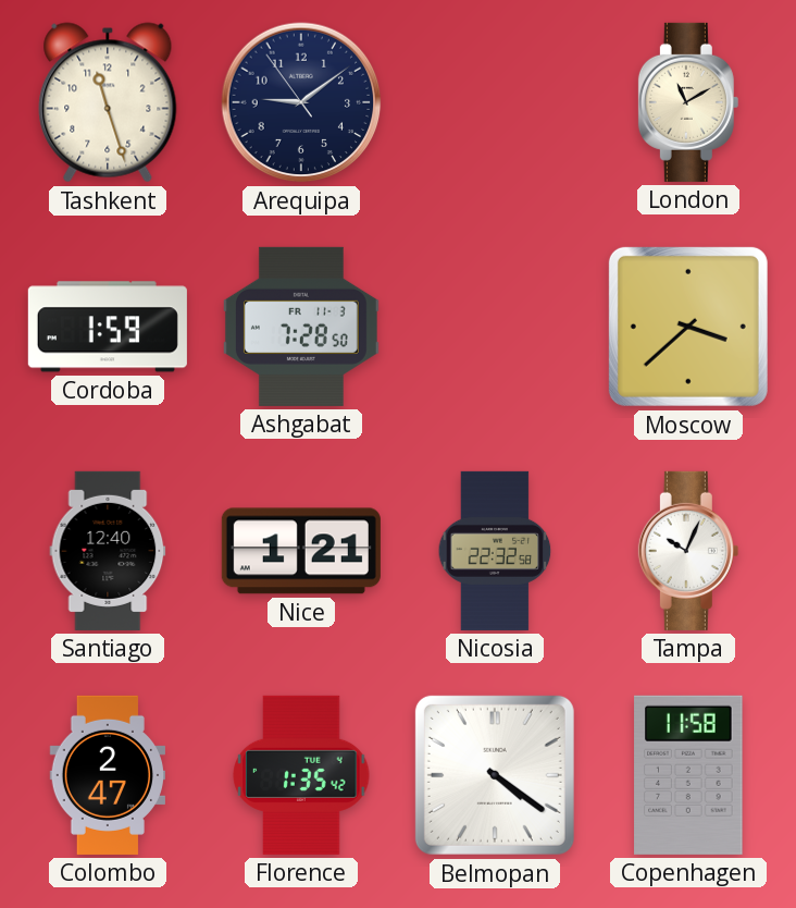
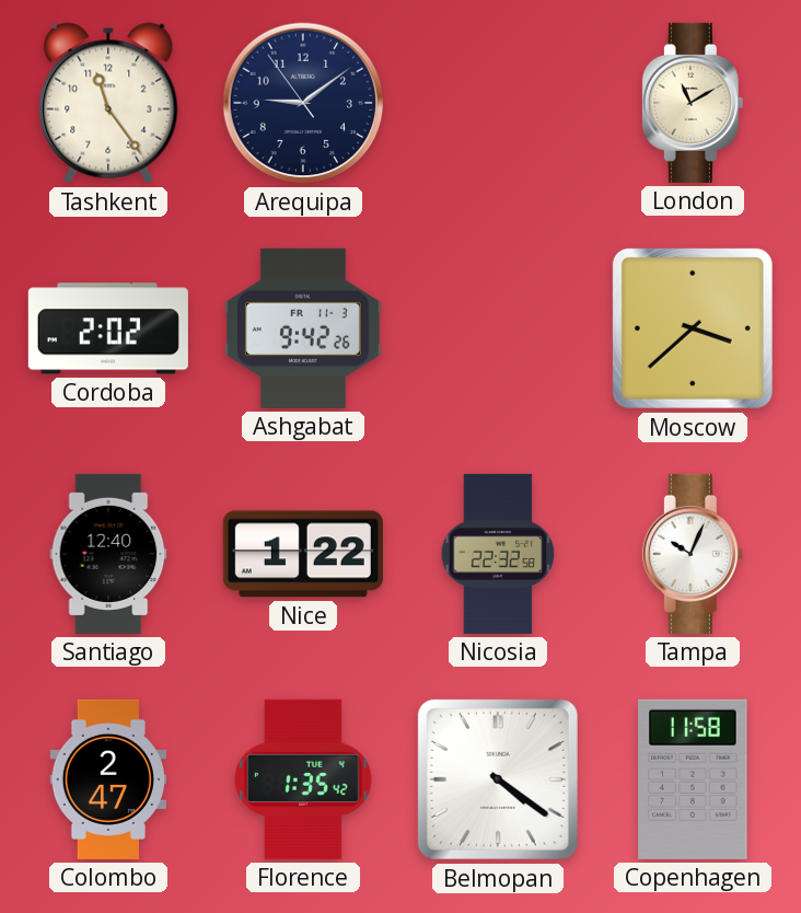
Tashkent: 11:27 -> 11:24
Cordoba: 1:59 -> 2:02
Ashgabat: 7:28 -> 9:42
Nice: 1:21 -> 1:22
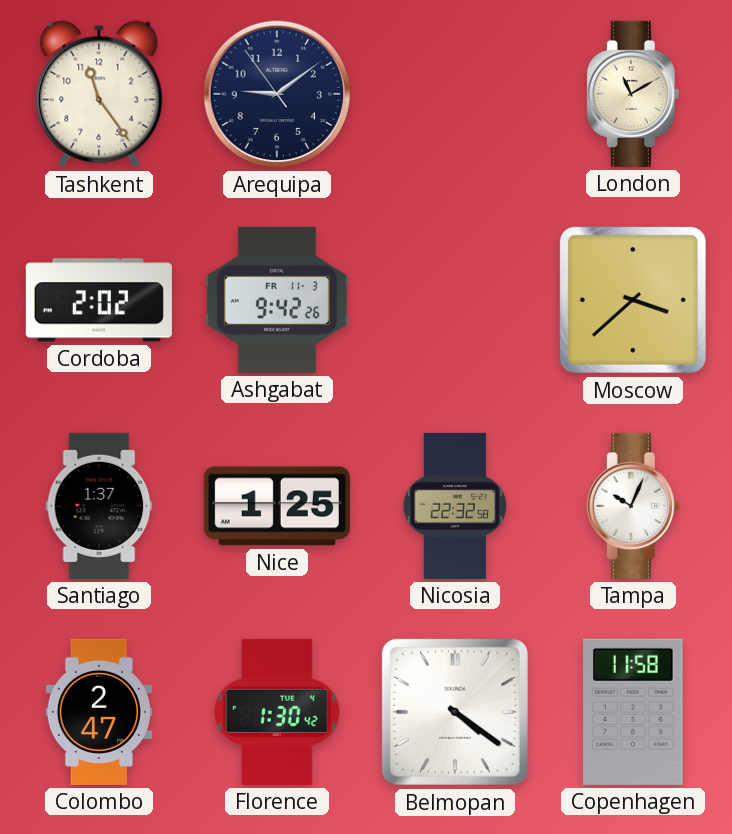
Santiago: 12:40 -> 1:37
Nice: 1:22 -> 1:25
Florence: 1:35 -> 1:30
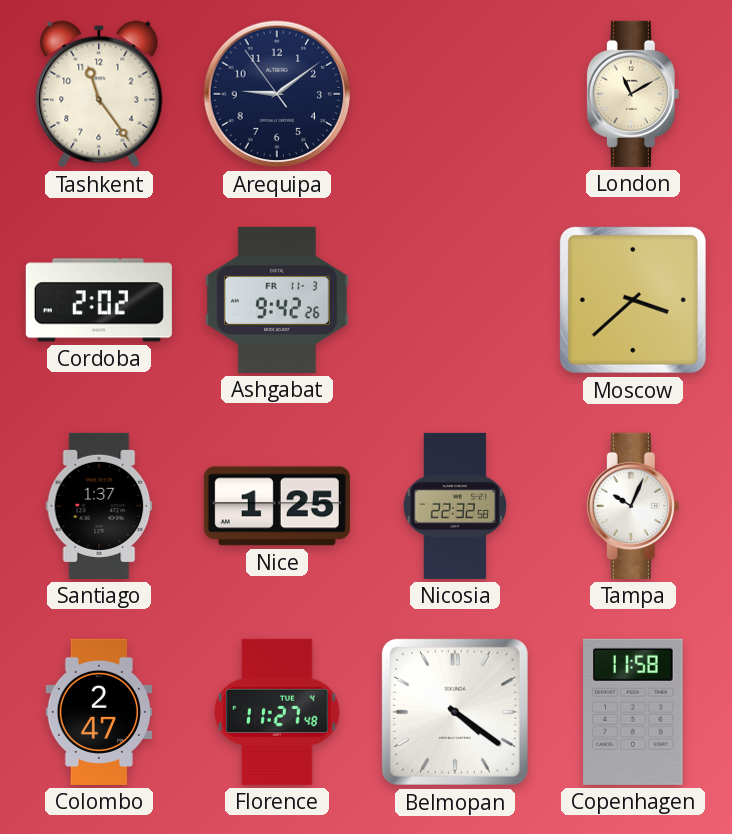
Florence: 1:30 -> 11:27
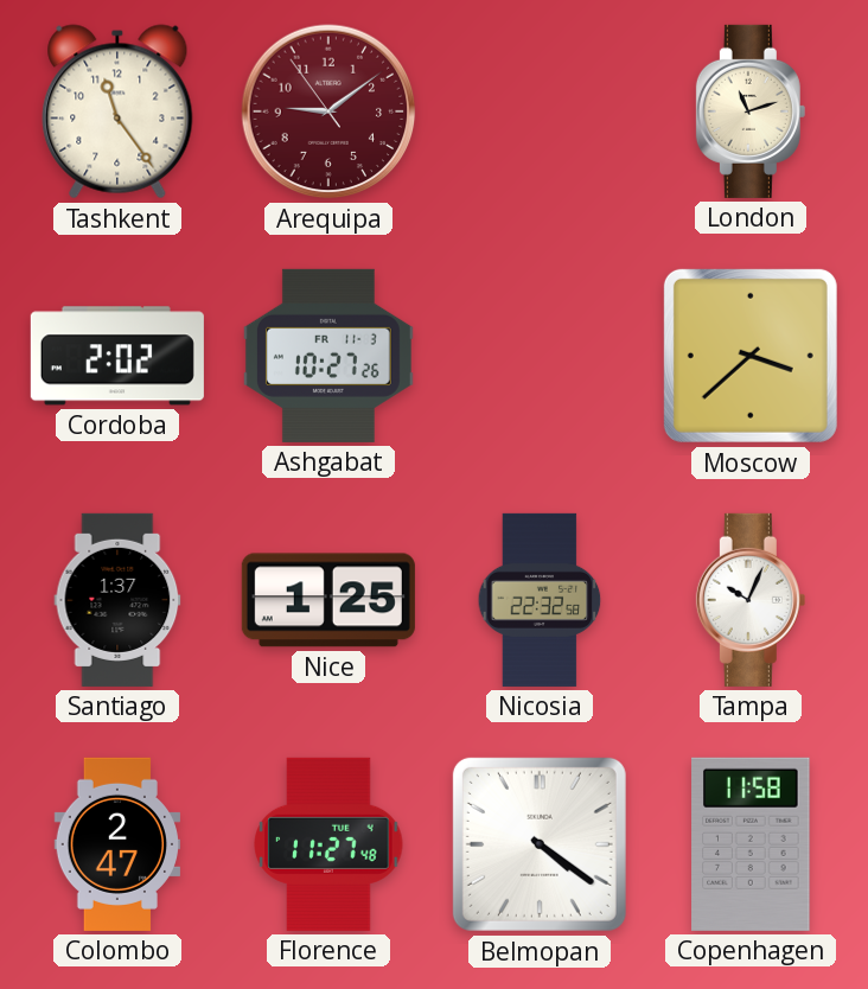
Arequipa dial: navy -> burgundy
London: 11:10 -> 11:12
Ashgabat: 9:42 -> 10:27
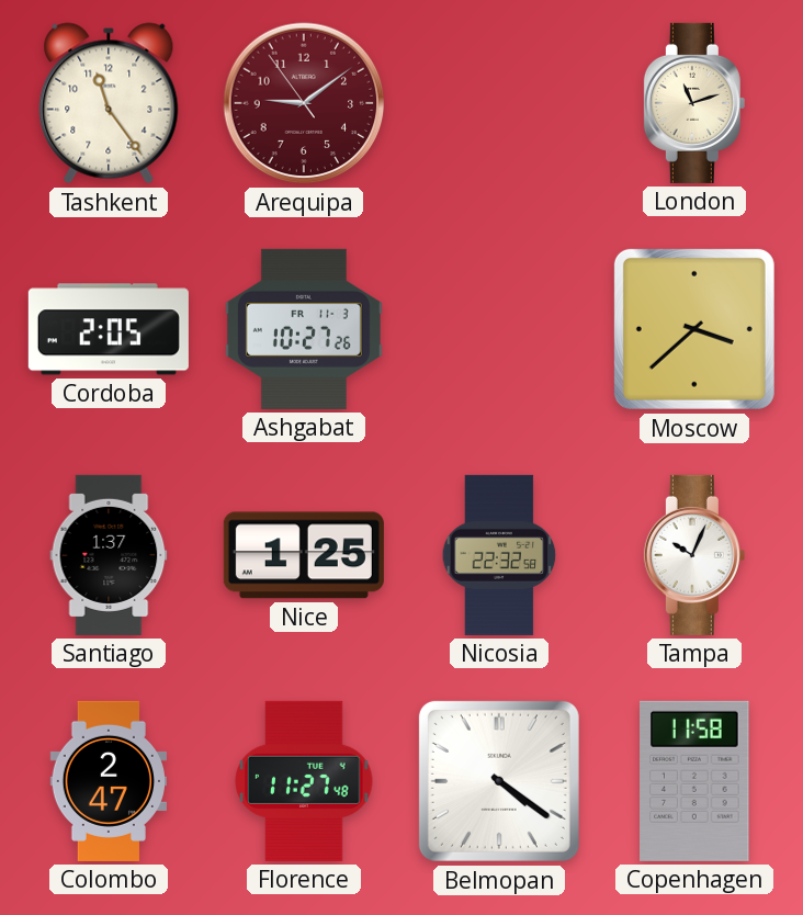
Cordoba: 2:02 -> 2:05
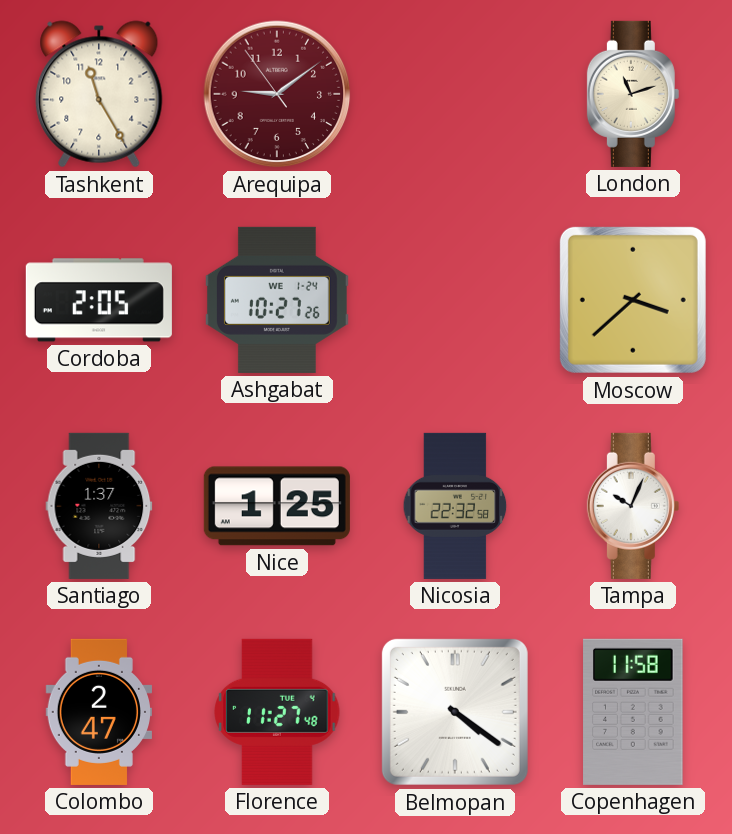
Tashkent: 11:24 -> 11:25
Ashgabat date: FR 11-3 -> WE 1-24
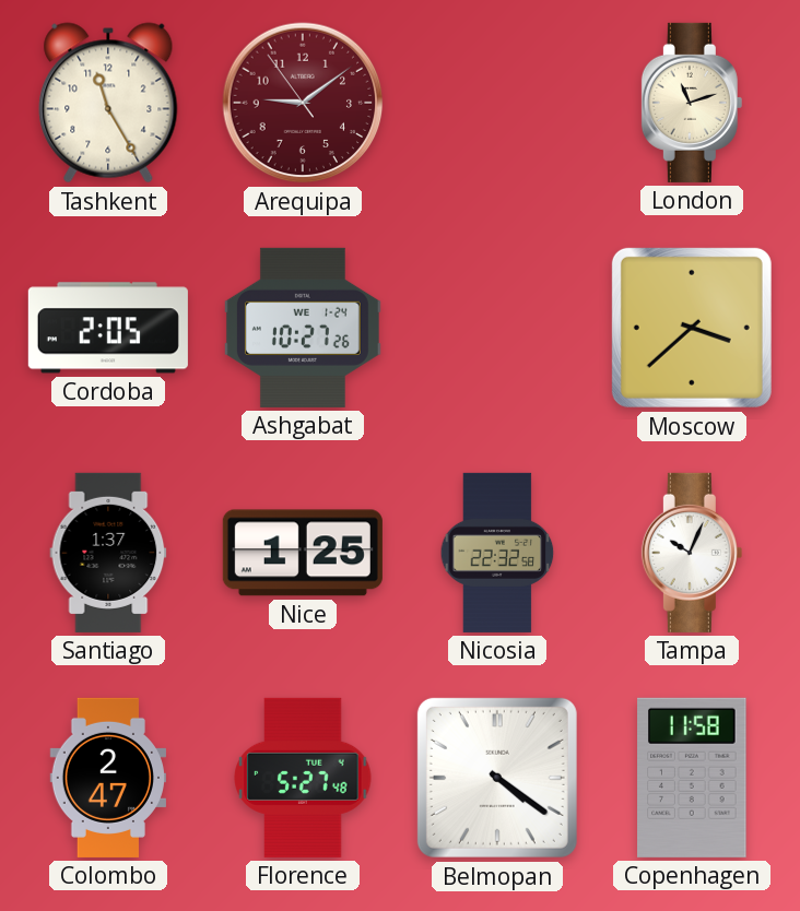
Florence: 11:27 -> 5:27
